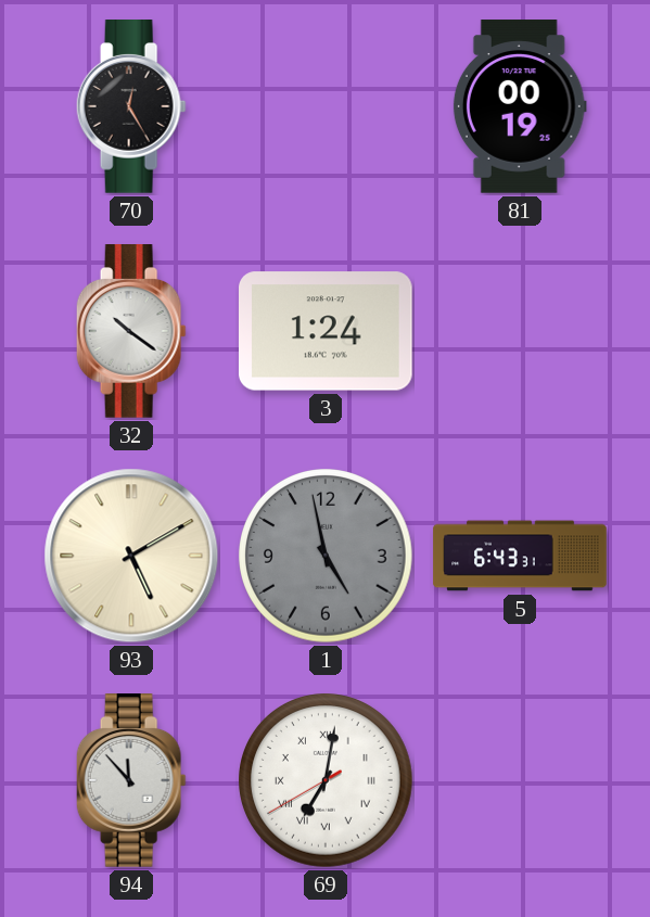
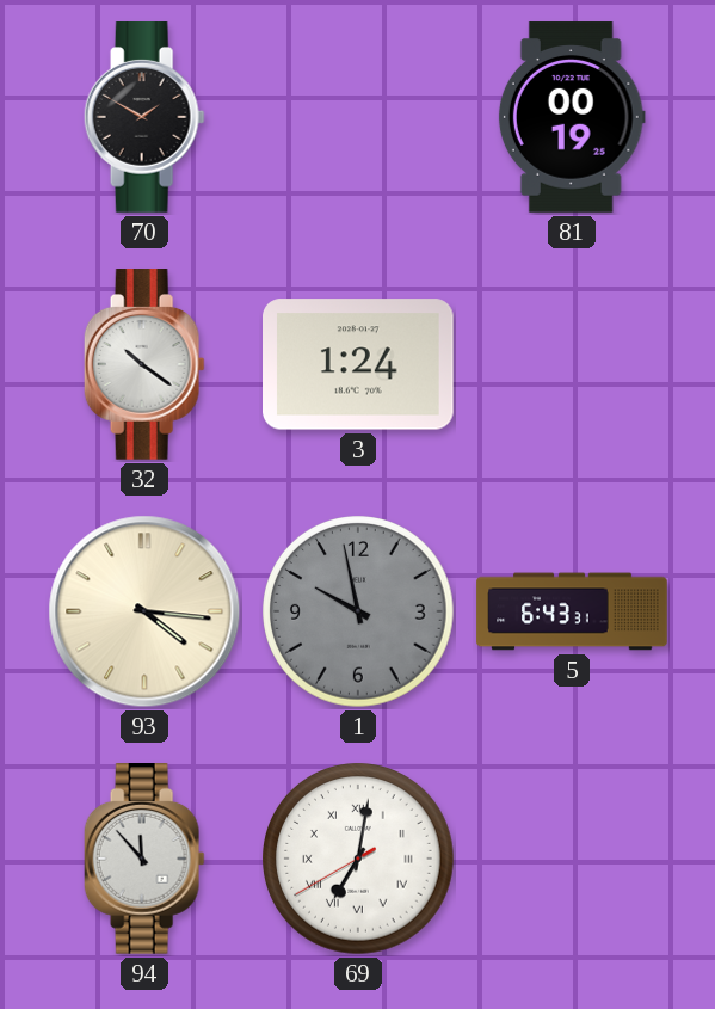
70: 12:25 -> 1:50
93: 5:10 -> 4:16
1: 4:58 -> 9:58
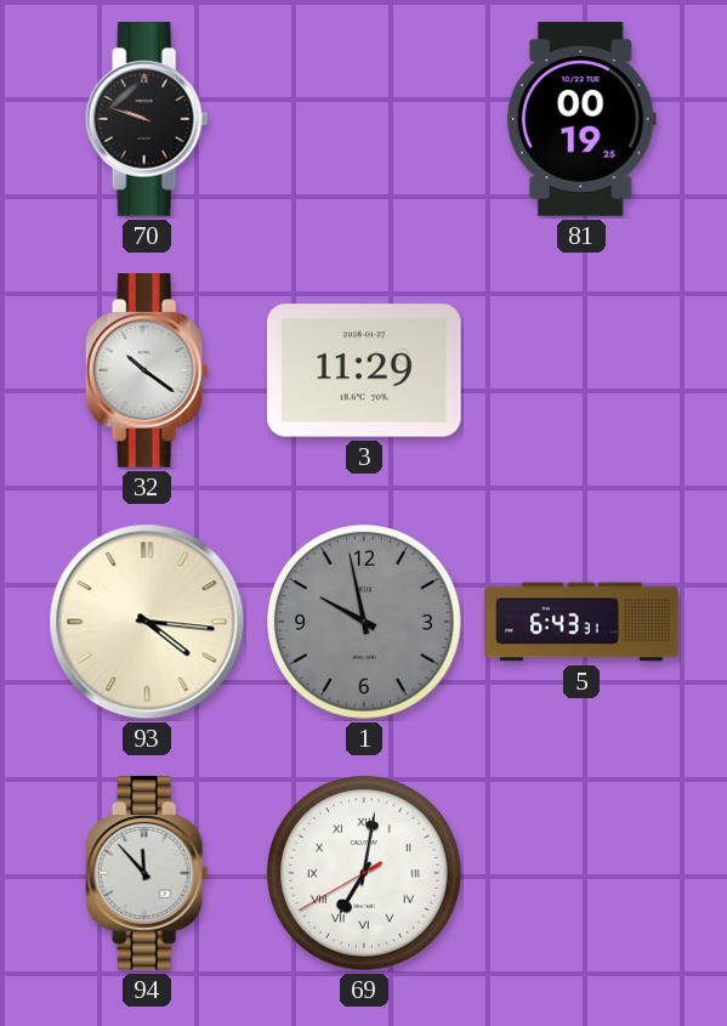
70: 1:50 -> 9:48
3: 1:24 -> 11:29
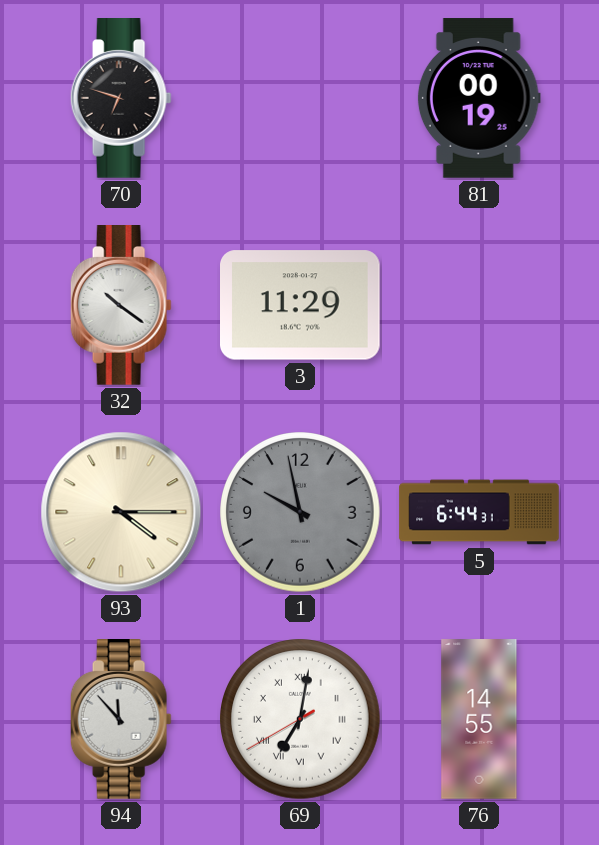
70: 9:48 -> 6:48
93: 4:16 -> 4:15
5: 6:43 -> 6:44
76: none -> 14:55
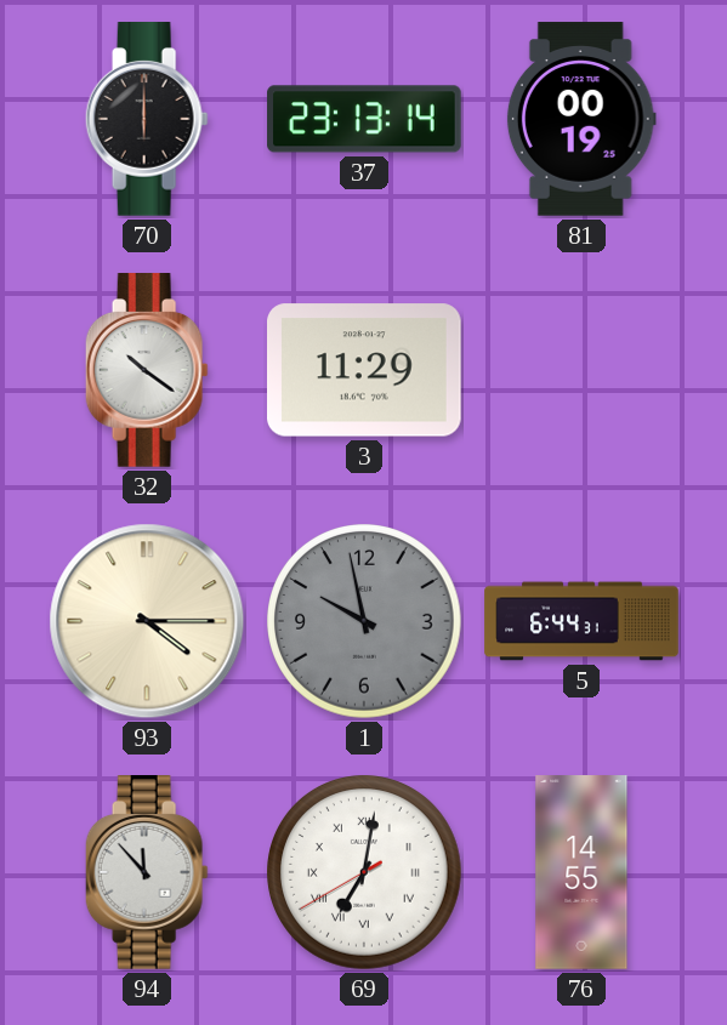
70: 6:48 -> 6:00
37: none -> 23:13
